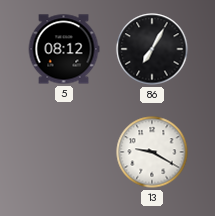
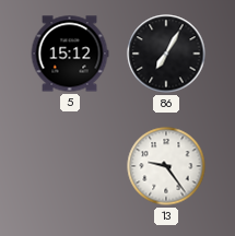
5: 08:12 -> 15:12
13: 9:20 -> 9:24
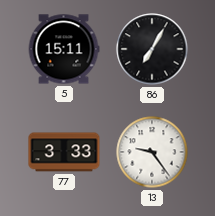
5: 15:12 -> 15:11
77: none -> 3:33
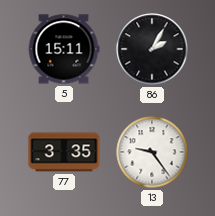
86: 7:05 -> 2:05
77: 3:33 -> 3:35
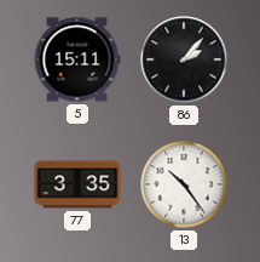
86: 2:05 -> 2:07
13: 9:24 -> 10:24
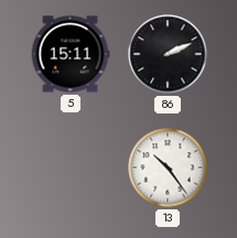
86: 2:07 -> 2:11
77: 3:35 -> none
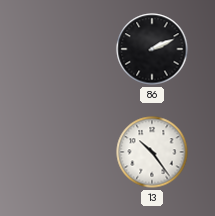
5: 15:11 -> none
